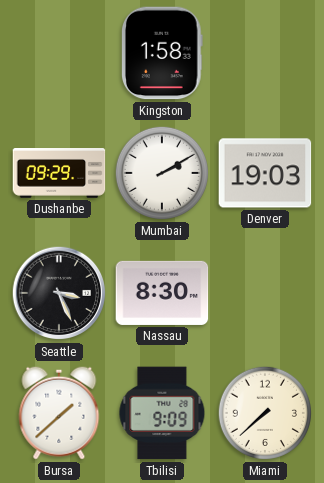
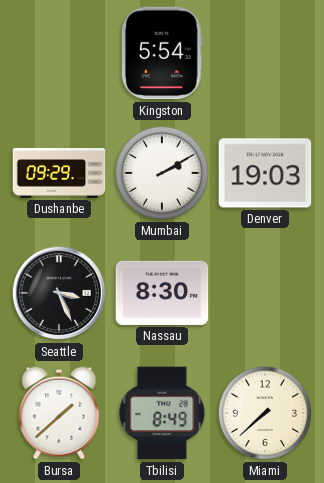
Kingston: 1:58 -> 5:54
Tbilisi: 9:09 -> 8:49
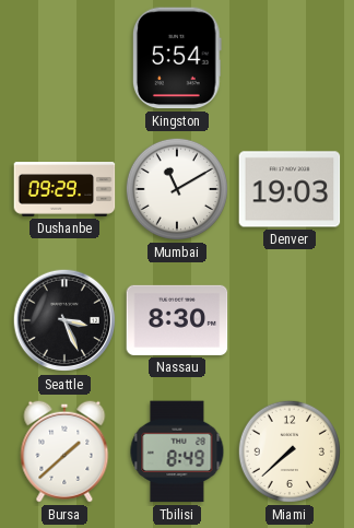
Mumbai: 2:10 -> 11:10
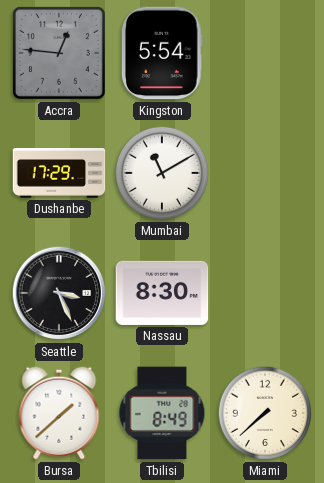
Accra: none -> 12:46
Dushanbe: 09:29 -> 17:29
Denver: 19:03 -> none
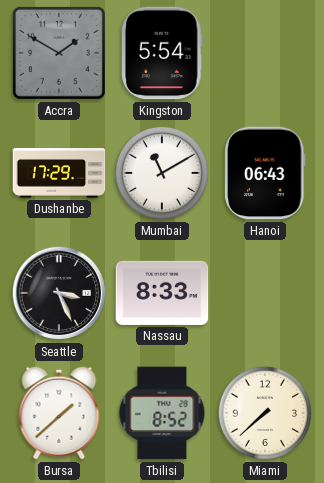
Accra: 12:46 -> 1:50
Hanoi: none -> 06:43
Nassau: 8:30 -> 8:33
Tbilisi: 8:49 -> 8:52
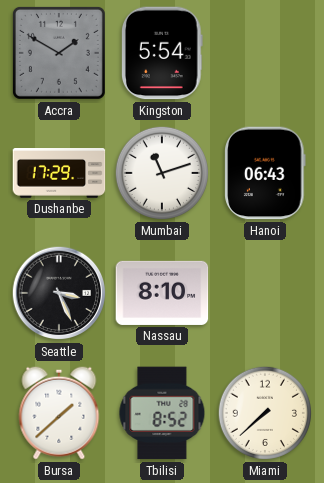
Mumbai: 11:10 -> 11:12
Nassau: 8:33 -> 8:10
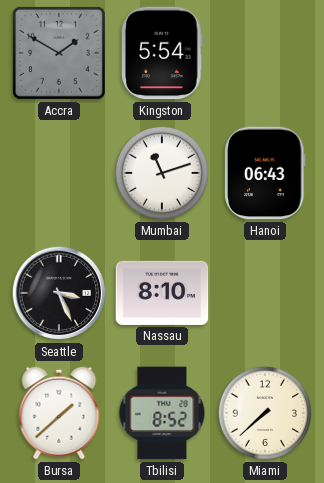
Dushanbe: 17:29 -> none
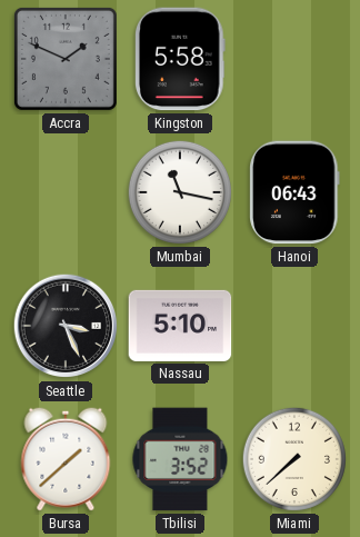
Accra: 1:50 -> 1:49
Kingston: 5:54 -> 5:58
Mumbai: 11:12 -> 11:17
Nassau: 8:10 -> 5:10
Tbilisi: 8:52 -> 3:52
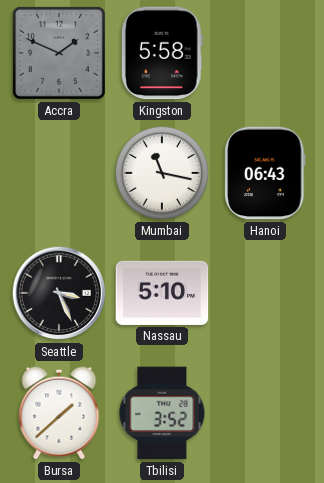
Miami: 7:38 -> none
